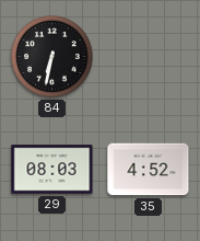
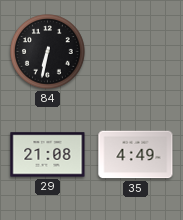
29: 08:03 -> 21:08
35: 4:52 -> 4:49
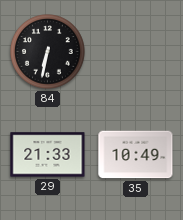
29: 21:08 -> 21:33
35: 4:49 -> 10:49
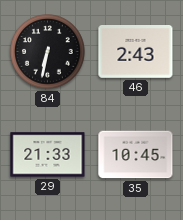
46: none -> 2:43
35: 10:49 -> 10:45
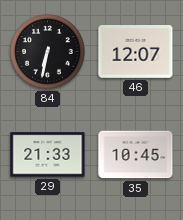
46: 2:43 -> 12:07
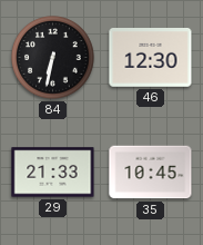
46: 12:07 -> 12:30
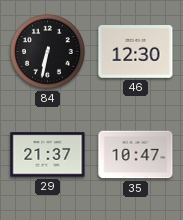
29: 21:33 -> 21:37
35: 10:45 -> 10:47
